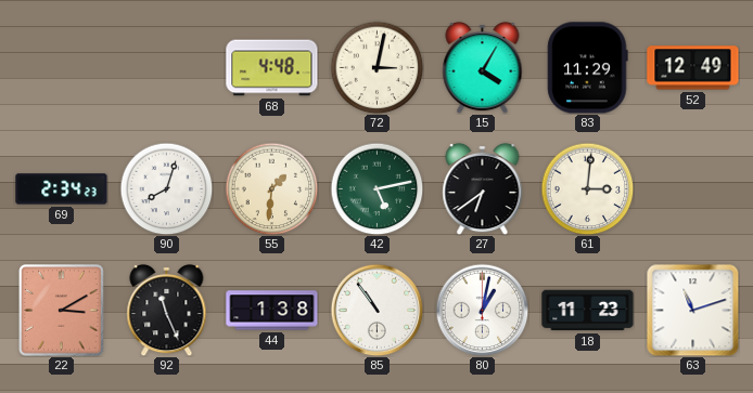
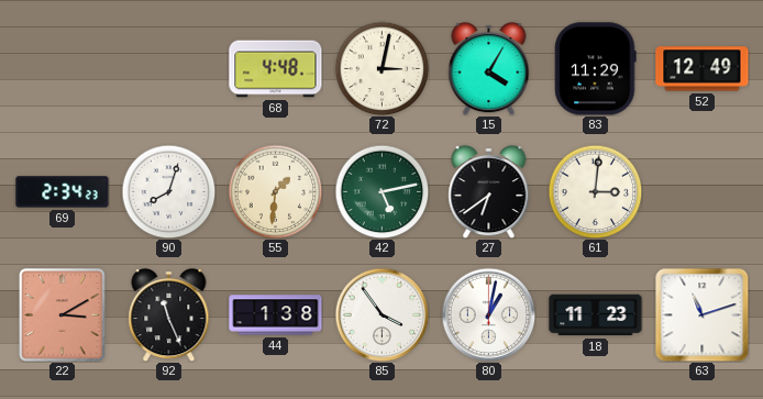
85: 10:54 -> 3:54
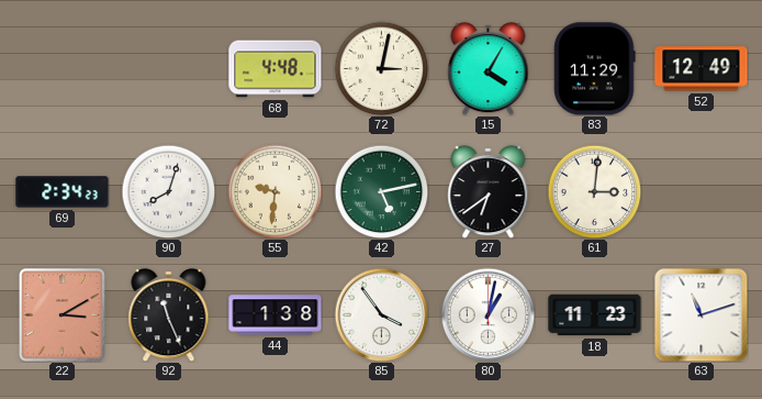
55: 1:31 -> 9:31
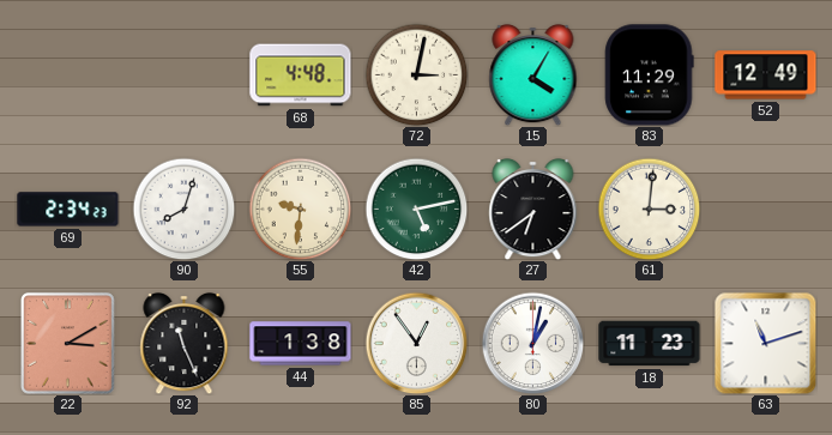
85: 3:54 -> 12:54
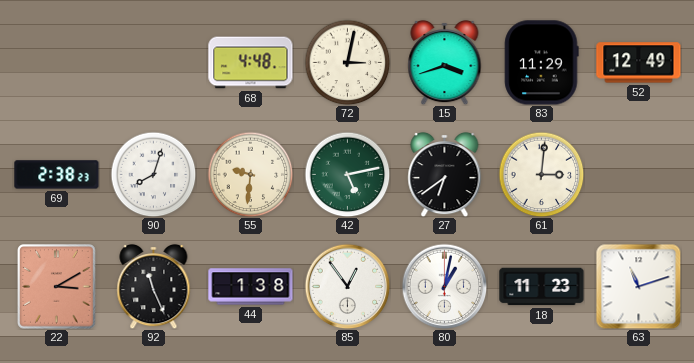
15: 4:05 -> 3:42
69: 2:34 -> 2:38
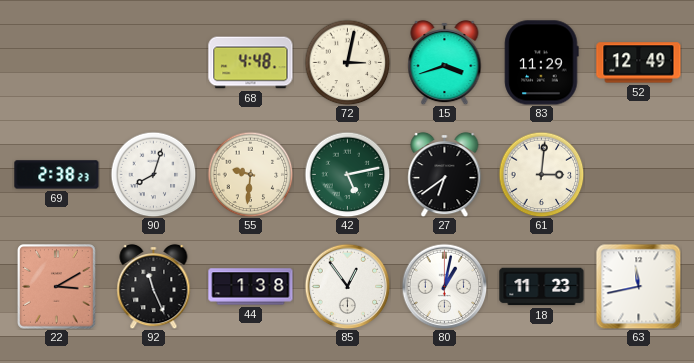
63: 11:12 -> 11:43
